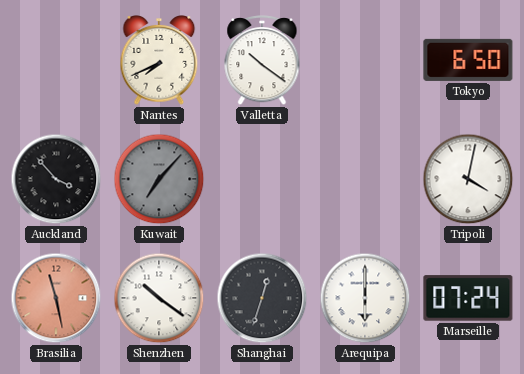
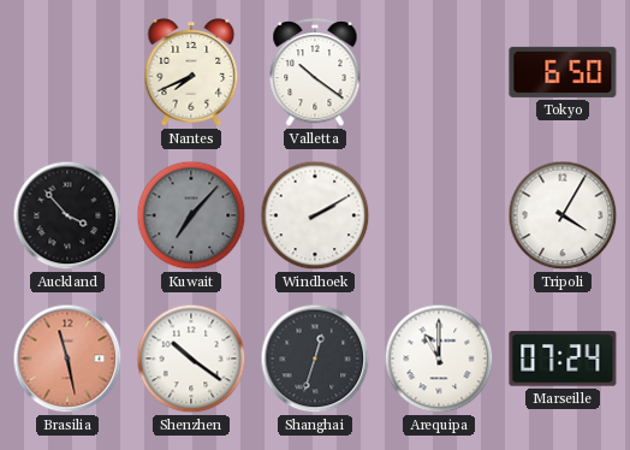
Windhoek: none -> 2:10
Tripoli: 4:02 -> 4:05
Arequipa: 6:00 -> 11:00
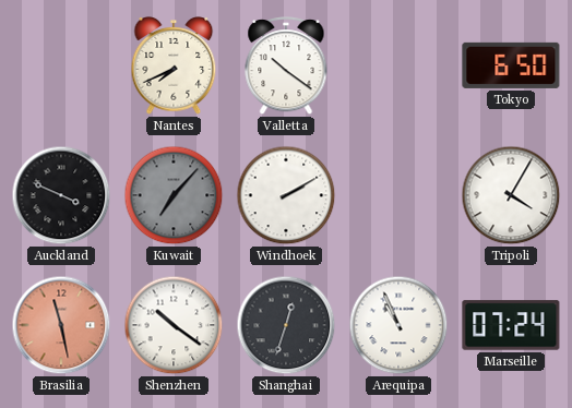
Auckland: 3:53 -> 3:49
Arequipa: 11:00 -> 10:56
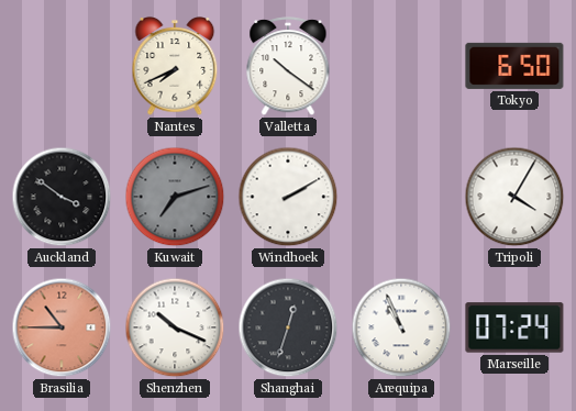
Auckland: 3:49 -> 3:51
Kuwait: 7:07 -> 7:12
Brasilia: 11:28 -> 10:45
Shenzhen: 10:21 -> 10:19
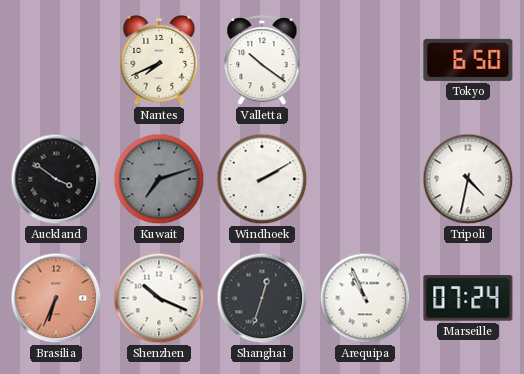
Tripoli: 4:05 -> 4:32
Brasilia: 10:45 -> 6:34
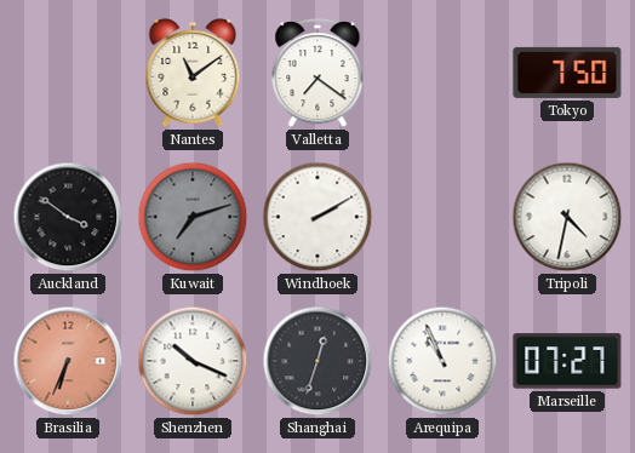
Nantes: 7:41 -> 11:09
Valletta: 10:21 -> 7:21
Tokyo: 6:50 -> 7:50
Marseille: 07:24 -> 07:27
